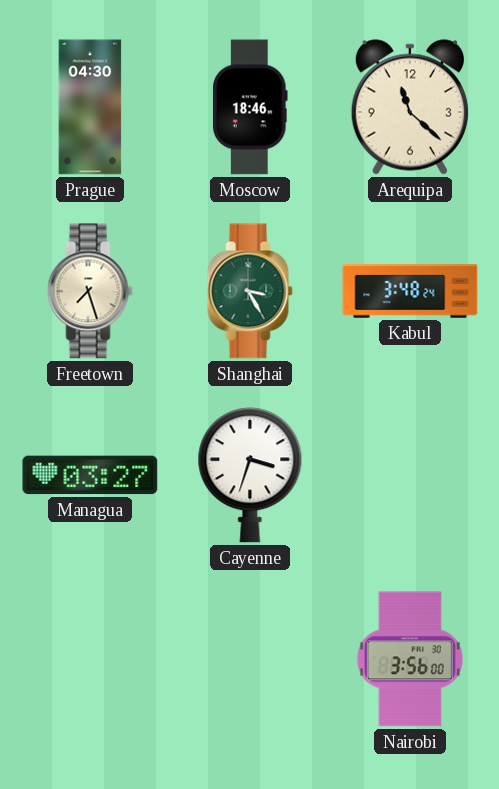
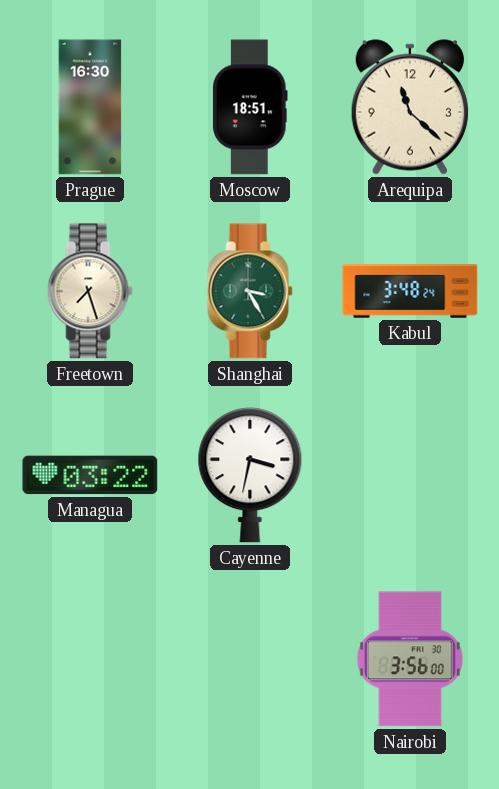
Prague: 04:30 -> 16:30
Moscow: 18:46 -> 18:51
Managua: 03:27 -> 03:22
Cayenne: 3:33 -> 3:32
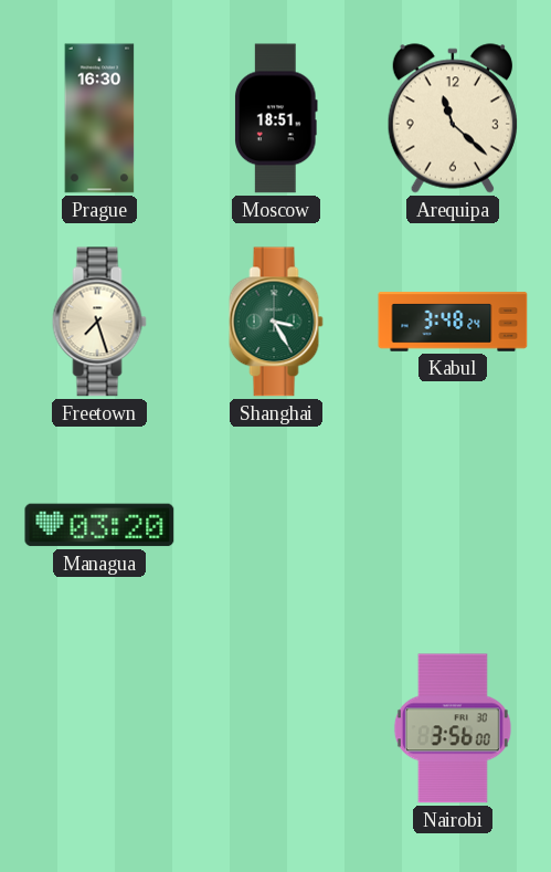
Managua: 03:22 -> 03:20
Cayenne: 3:32 -> none
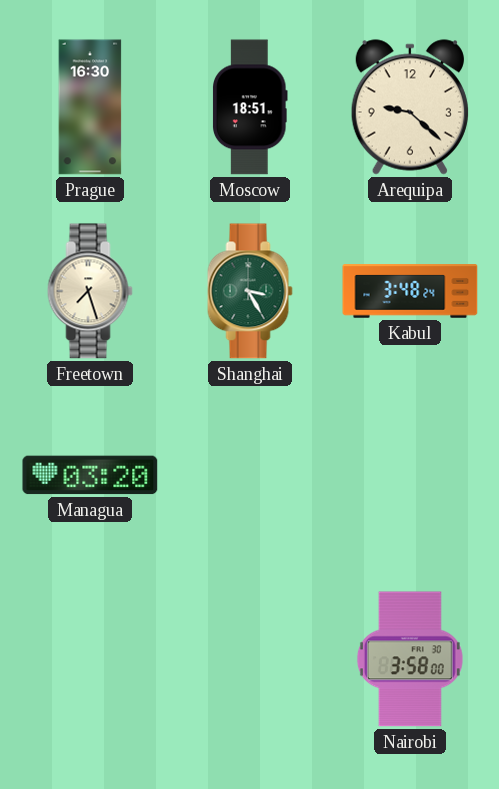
Arequipa: 11:22 -> 9:22
Nairobi: 3:56 -> 3:58
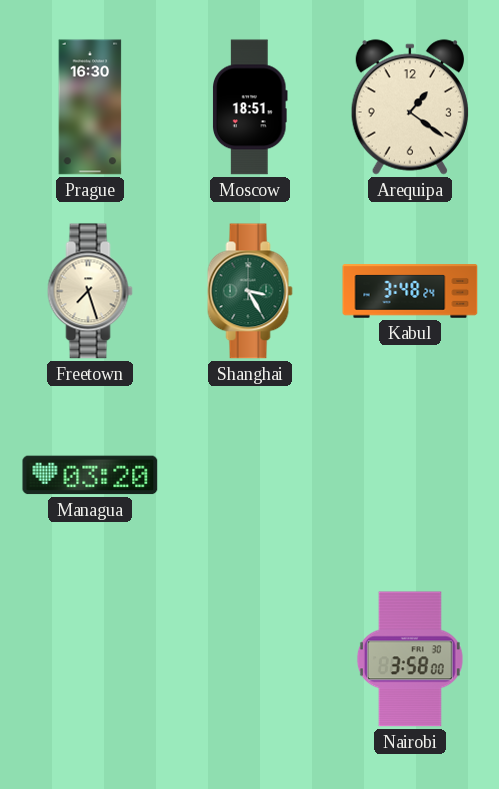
Arequipa: 9:22 -> 1:21
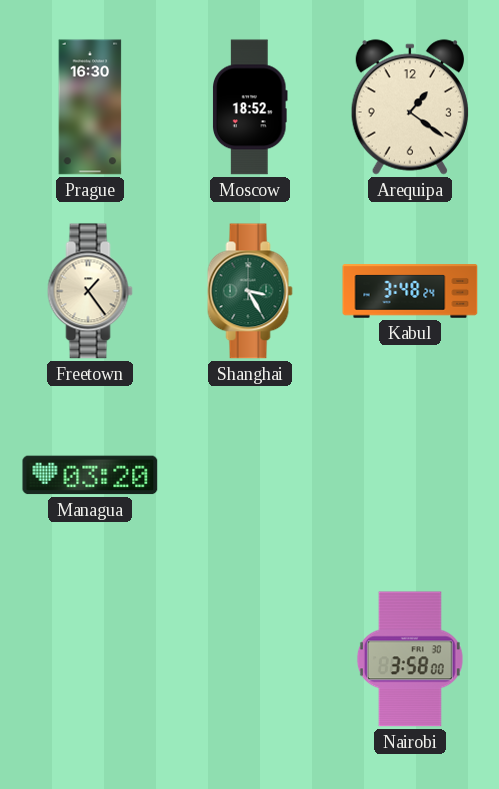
Moscow: 18:51 -> 18:52
Freetown: 7:27 -> 1:24
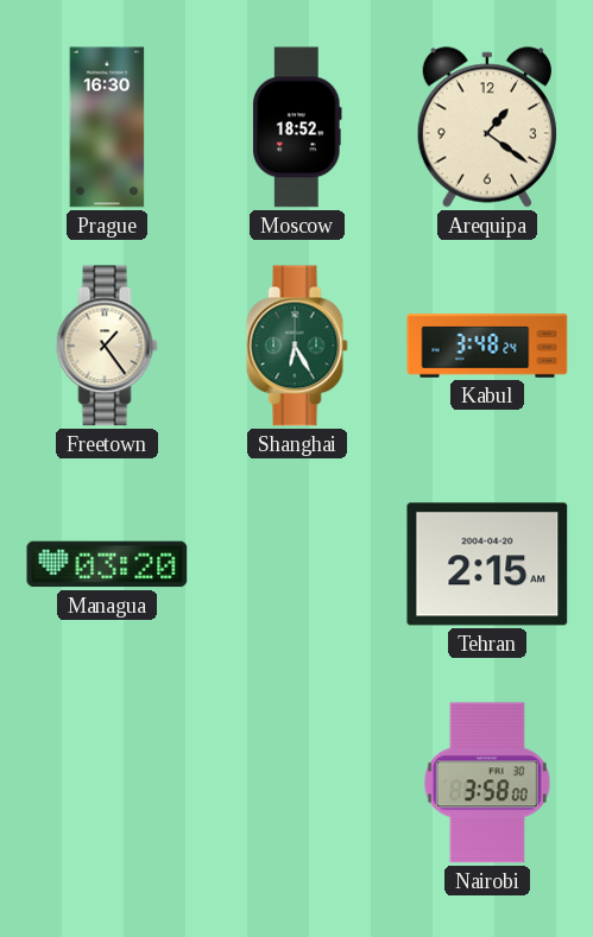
Shanghai: 3:25 -> 6:25
Tehran: none -> 2:15
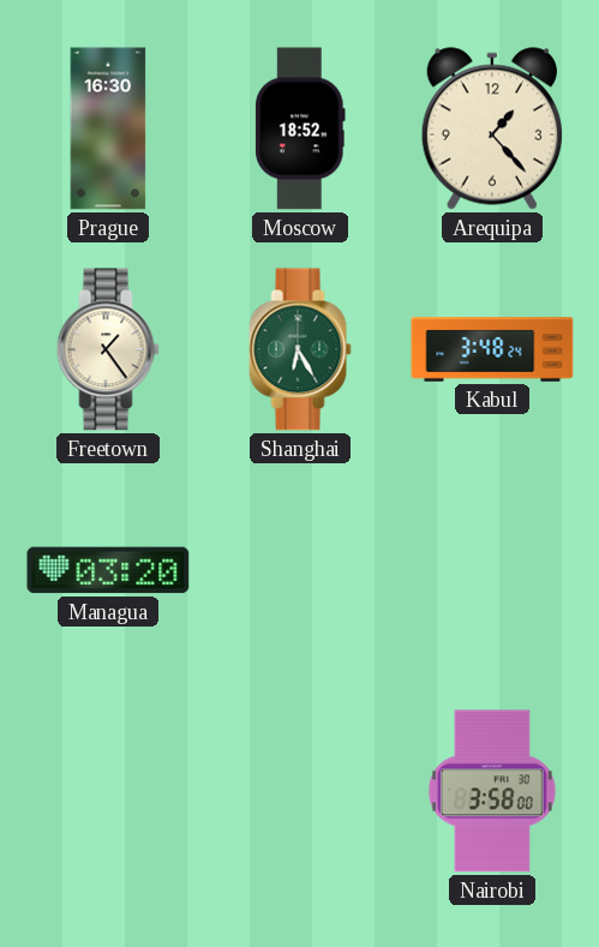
Arequipa: 1:21 -> 1:23
Tehran: 2:15 -> none
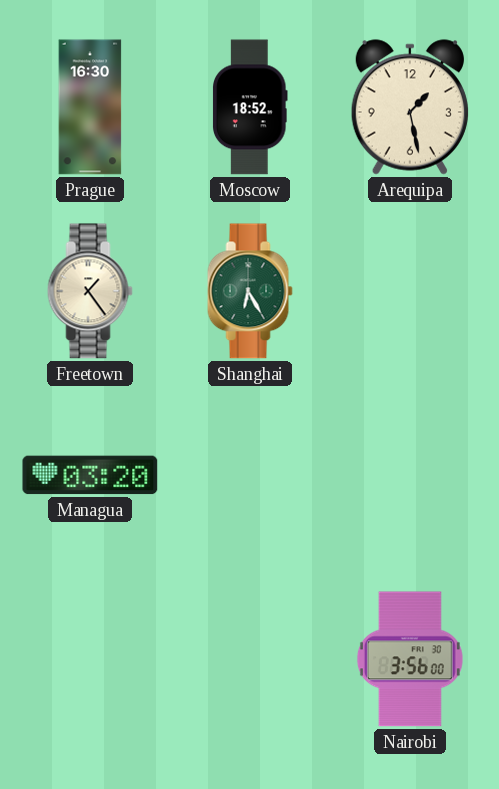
Arequipa: 1:23 -> 1:28
Kabul: 3:48 -> none
Nairobi: 3:58 -> 3:56
